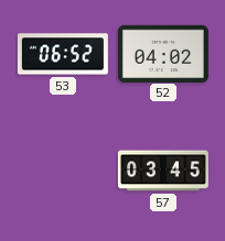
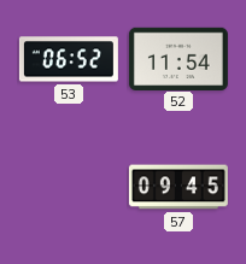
52: 04:02 -> 11:54
57: 03:45 -> 09:45
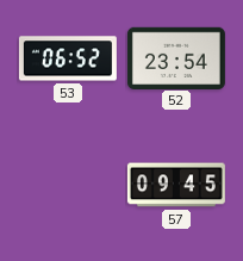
52: 11:54 -> 23:54
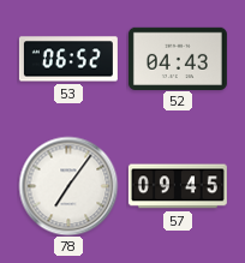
52: 23:54 -> 04:43
78: none -> 7:06
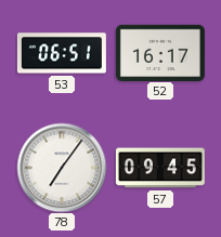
53: 06:52 -> 06:51
52: 04:43 -> 16:17
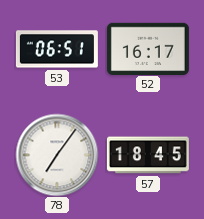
57: 09:45 -> 18:45
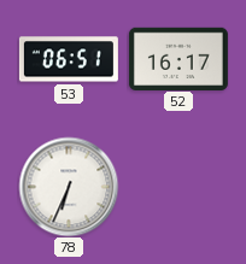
78: 7:06 -> 6:34
57: 18:45 -> none
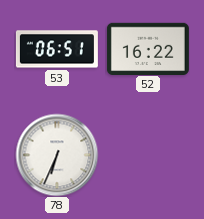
52: 16:17 -> 16:22
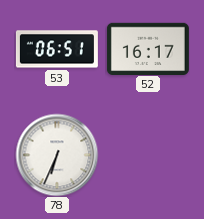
52: 16:22 -> 16:17
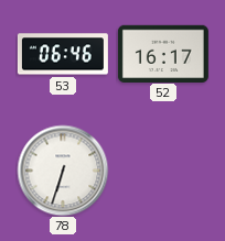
53: 06:51 -> 06:46
78: 6:34 -> 6:33
